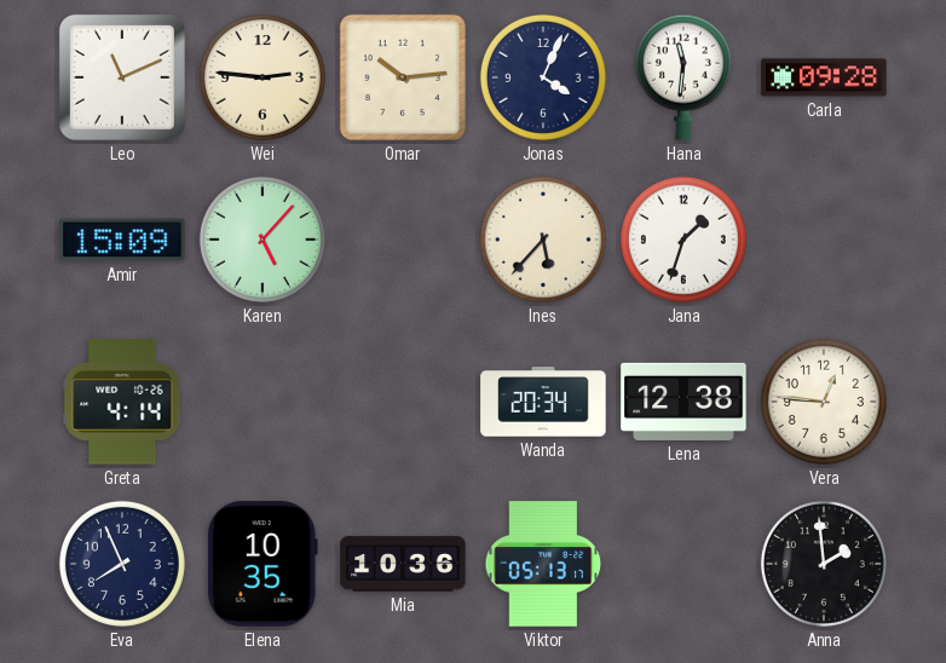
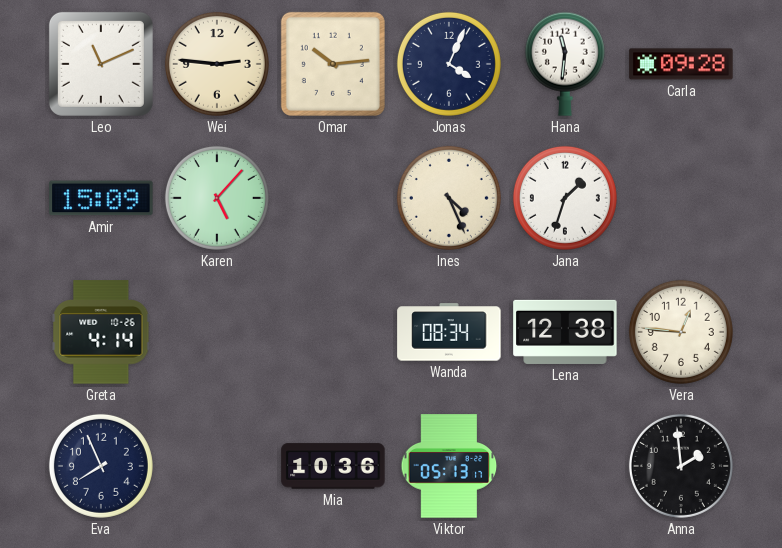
Ines: 5:37 -> 4:26
Wanda: 20:34 -> 08:34
Elena: 10:35 -> none
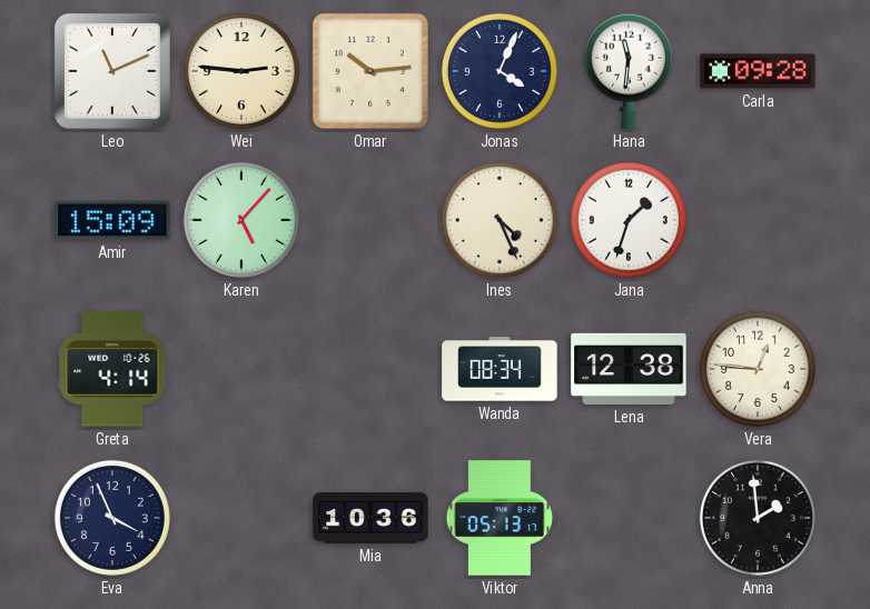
Eva: 7:56 -> 3:56
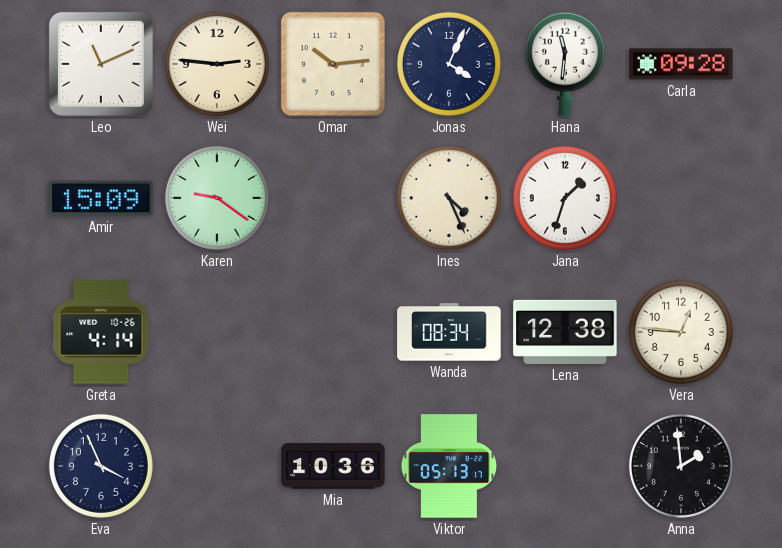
Karen: 5:07 -> 9:21
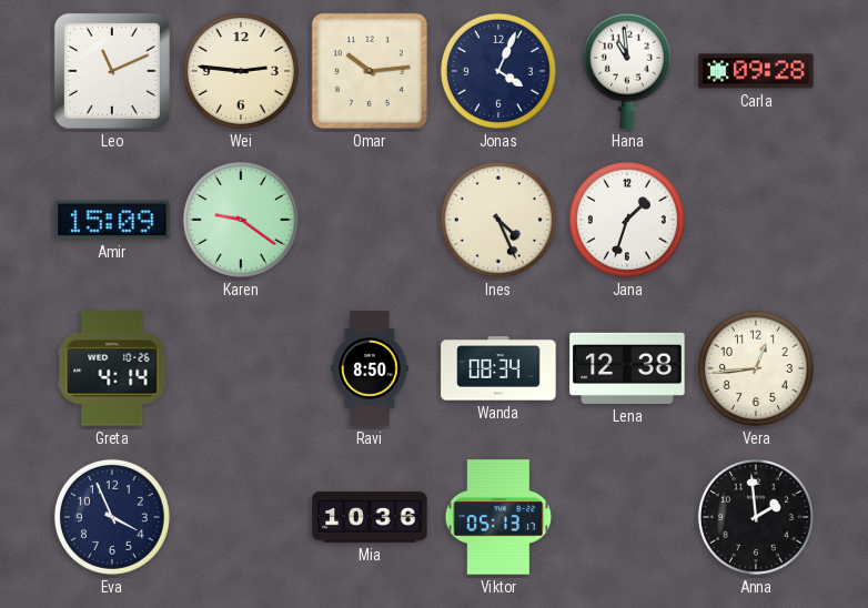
Hana: 11:31 -> 10:59
Ravi: none -> 8:50
Vera: 12:46 -> 12:44
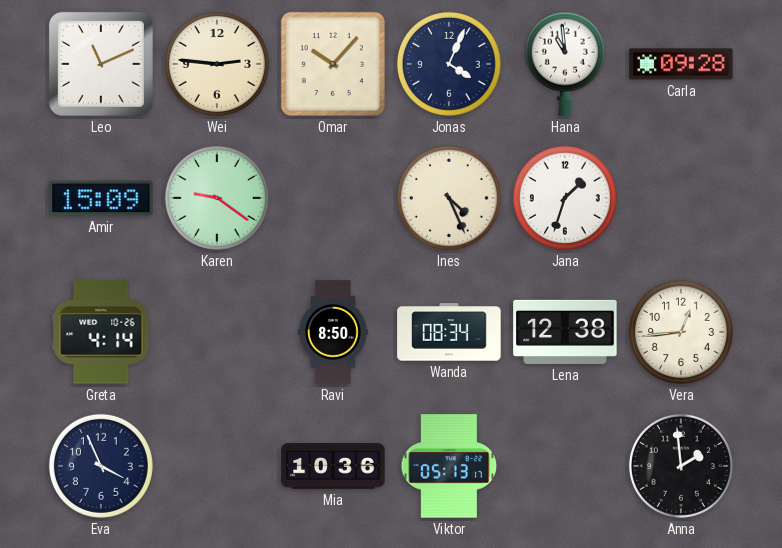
Omar: 10:14 -> 10:07
